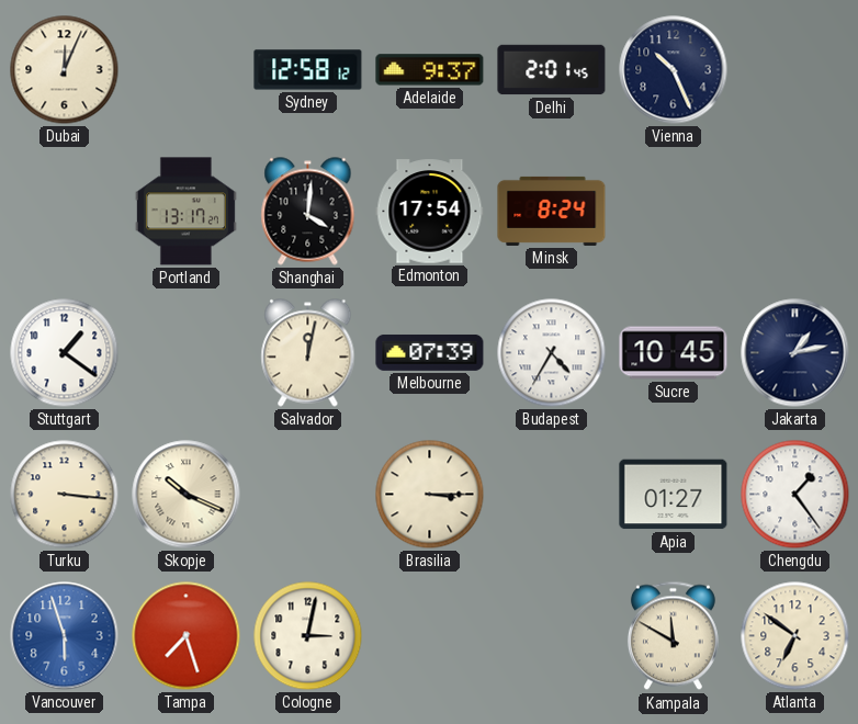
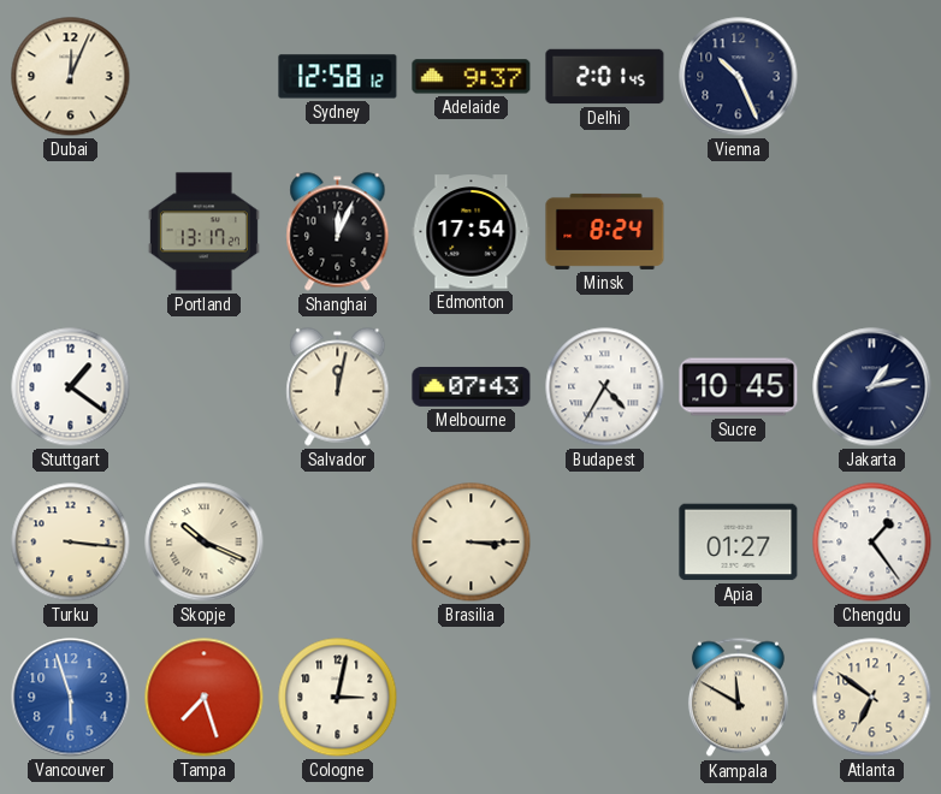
Shanghai: 4:01 -> 12:04
Melbourne: 07:39 -> 07:43
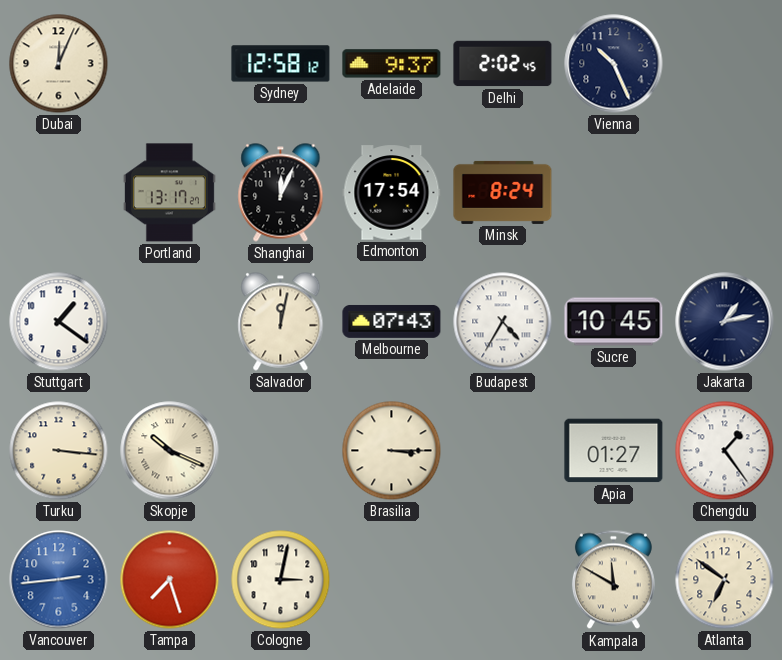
Delhi: 2:01 -> 2:02
Vancouver: 5:57 -> 2:44
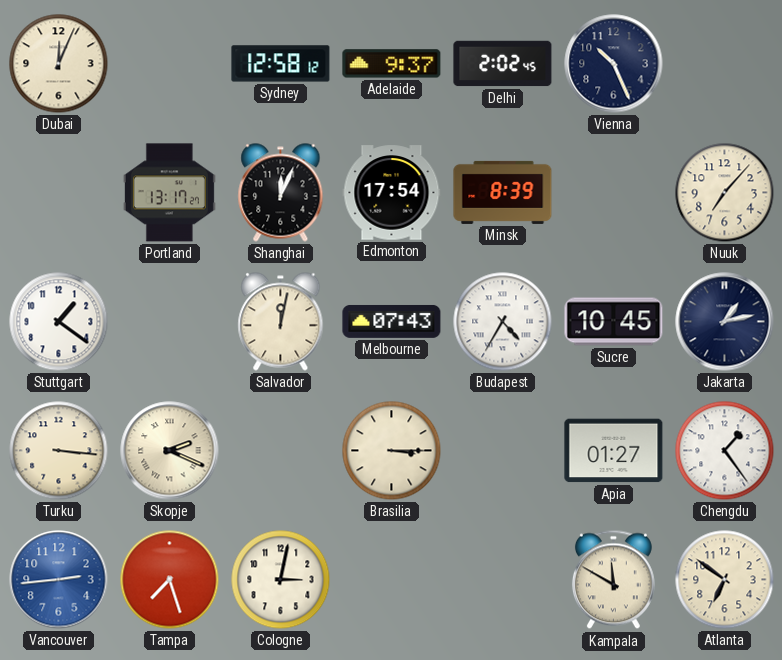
Minsk: 8:24 -> 8:39
Nuuk: none -> 7:07
Skopje: 10:19 -> 2:19
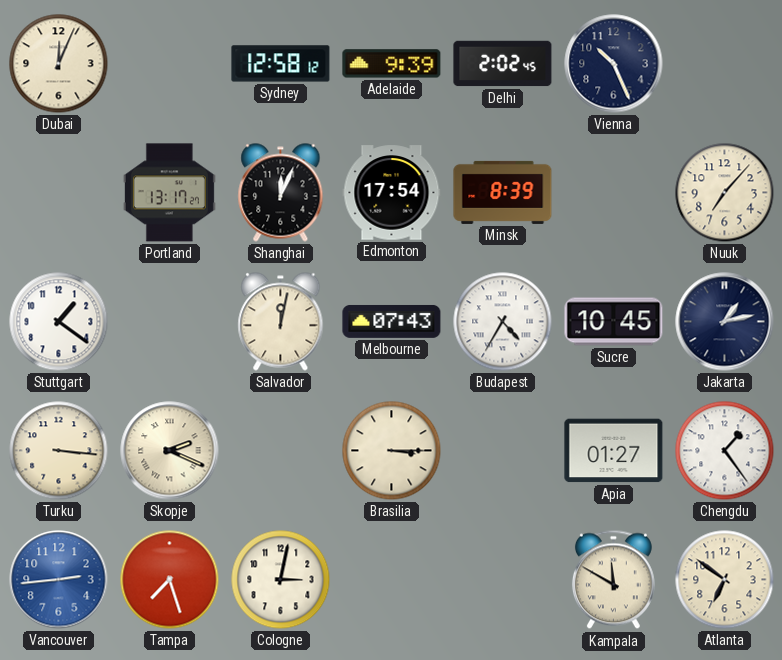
Adelaide: 9:37 -> 9:39
